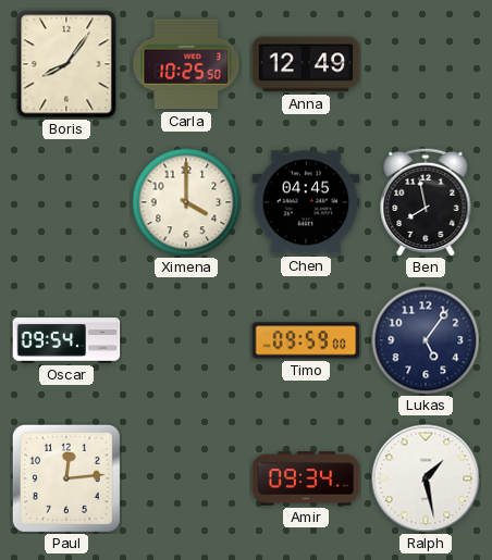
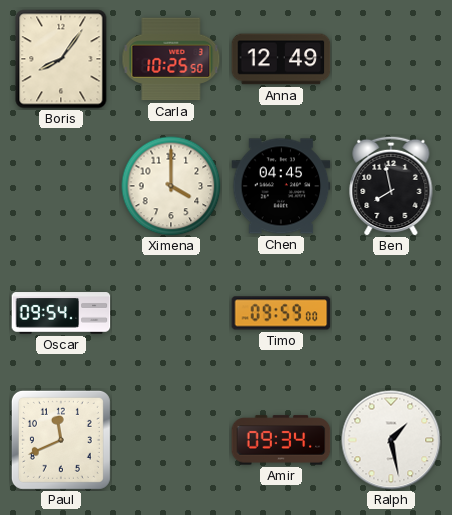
Lukas: 5:06 -> none
Paul: 12:14 -> 11:41
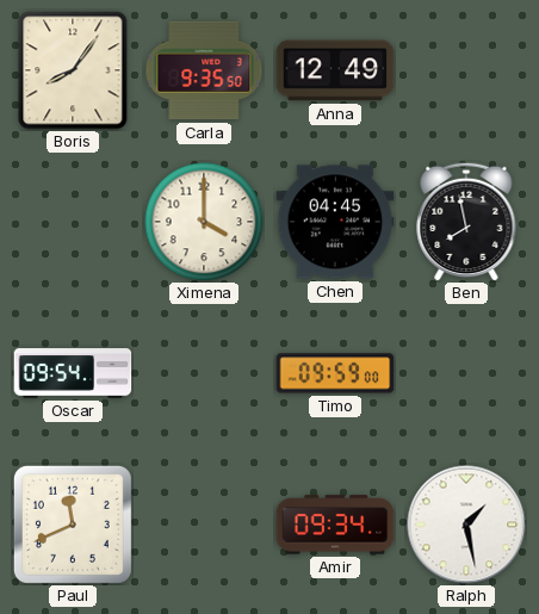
Carla: 10:25 -> 9:35
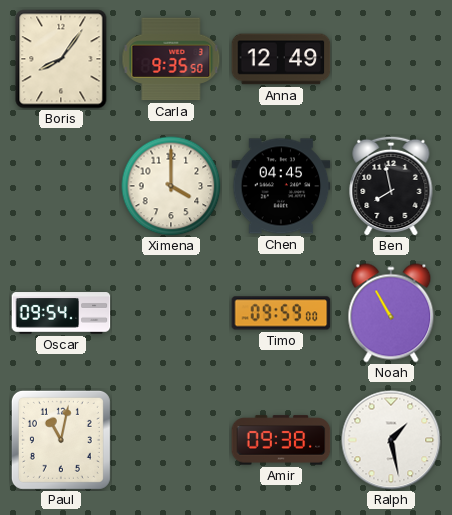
Noah: none -> 10:55
Paul: 11:41 -> 11:02
Amir: 09:34 -> 09:38
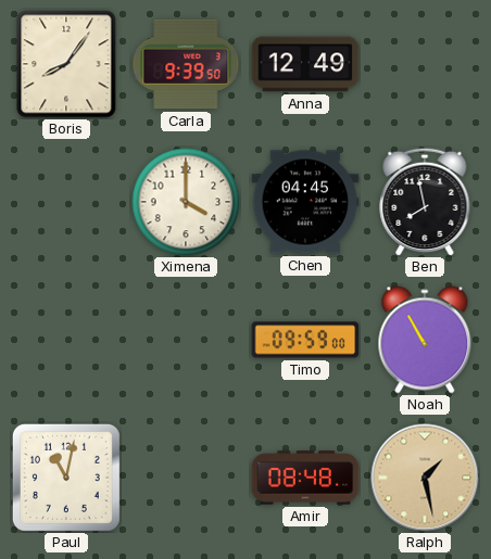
Carla: 9:35 -> 9:39
Oscar: 09:54 -> none
Amir: 09:38 -> 08:48
Ralph dial: white -> champagne
